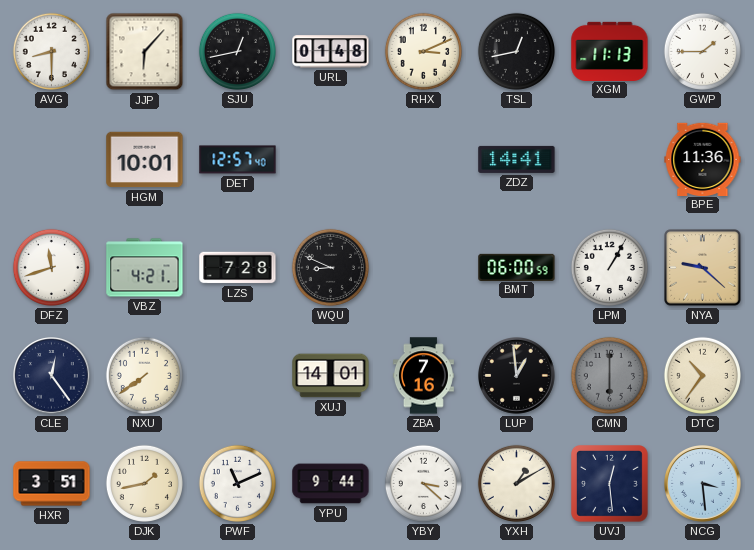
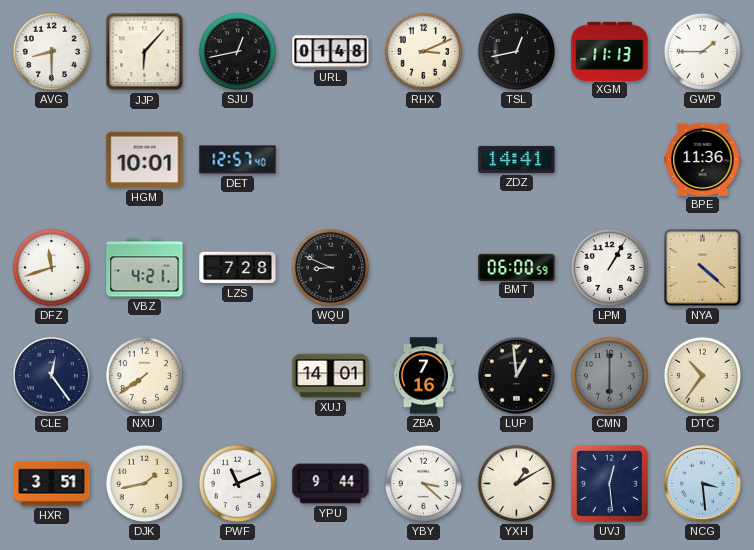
NYA: 9:22 -> 4:22
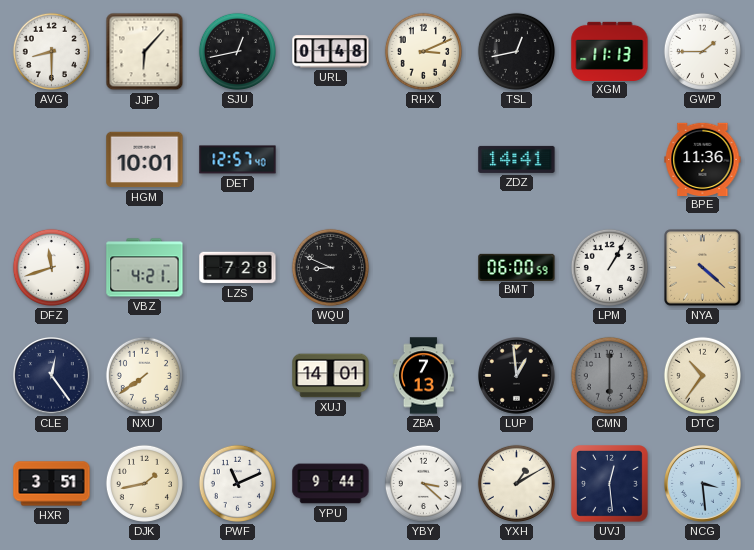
ZBA: 7:16 -> 7:13
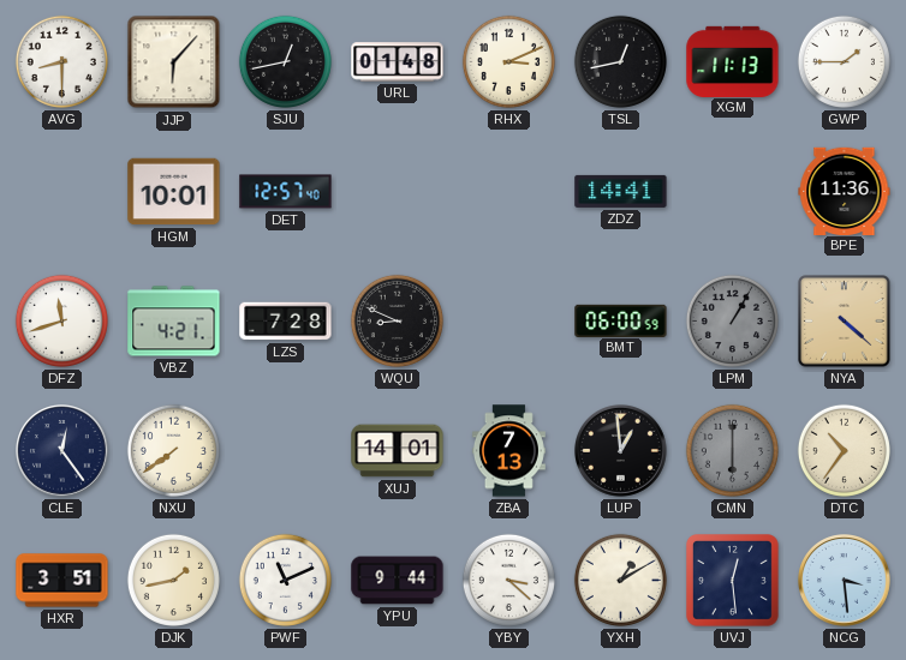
LPM dial: white -> grey
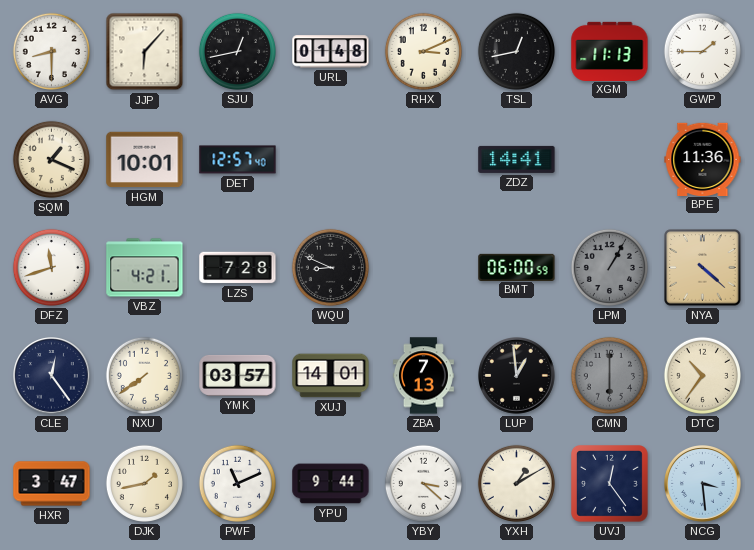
SQM: none -> 1:19
YMK: none -> 03:57
HXR: 3:51 -> 3:47
UVJ: 12:29 -> 12:24
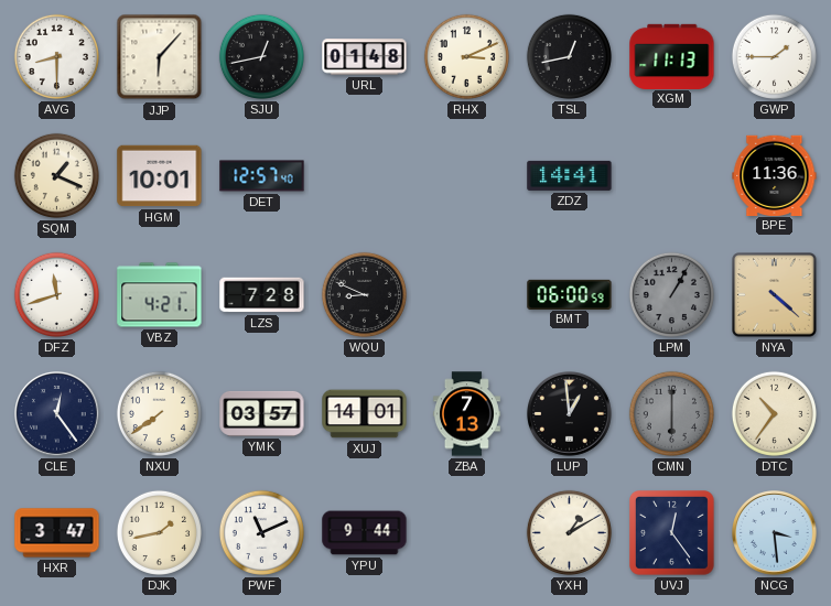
YBY: 3:22 -> none
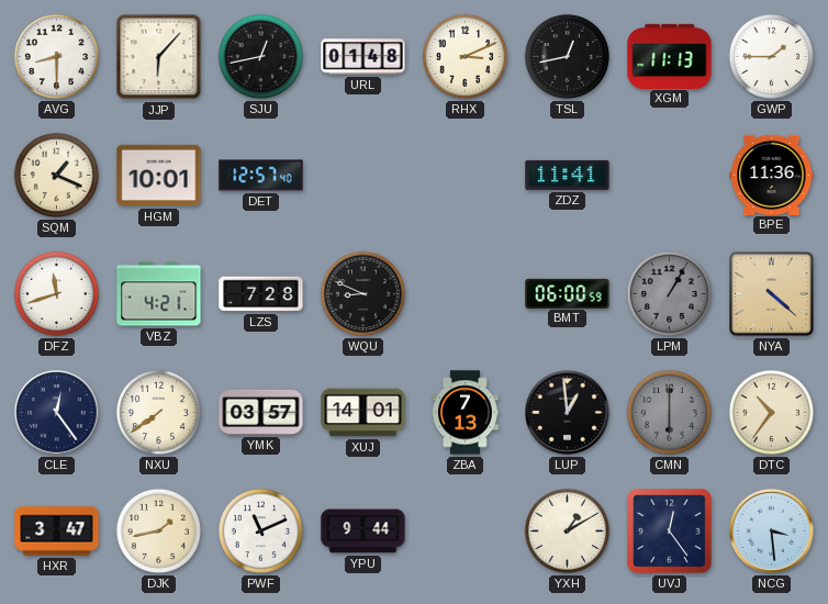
ZDZ: 14:41 -> 11:41
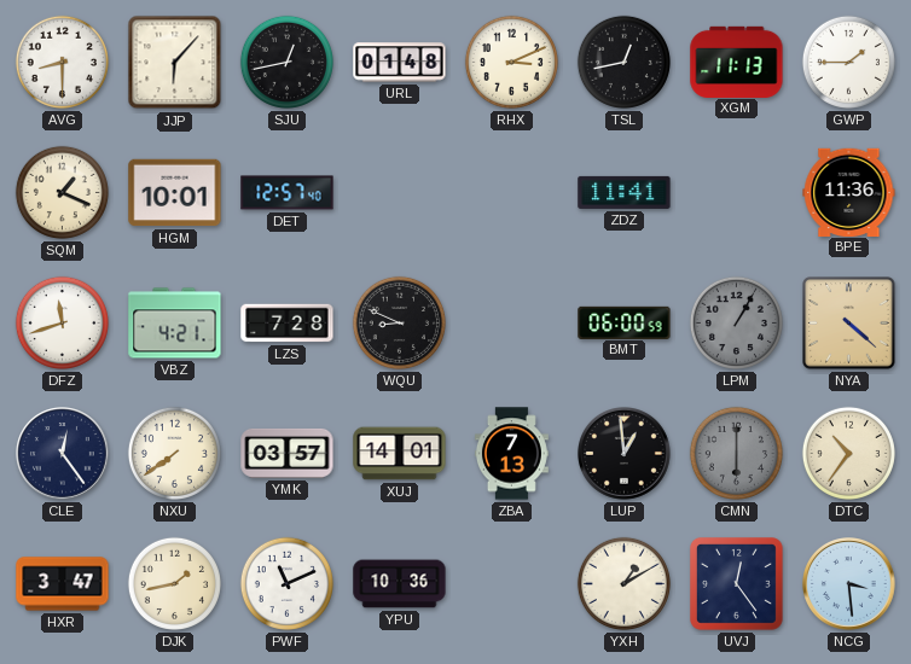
YPU: 9:44 -> 10:36
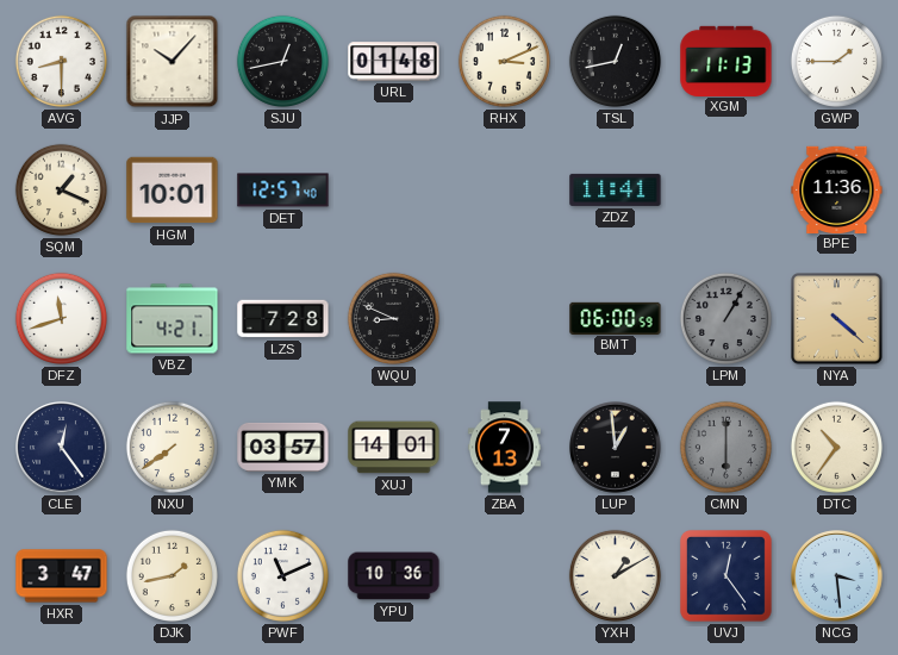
JJP: 6:07 -> 10:07
